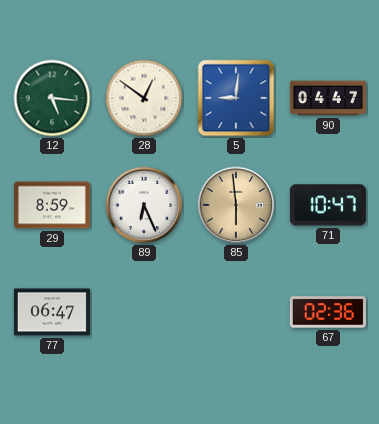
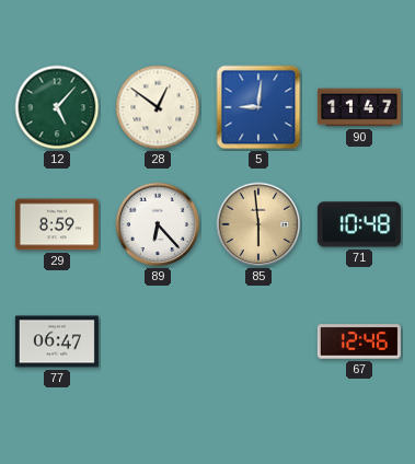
12: 5:16 -> 5:07
90: 04:47 -> 11:47
89: 6:26 -> 6:23
71: 10:47 -> 10:48
67: 02:36 -> 12:46
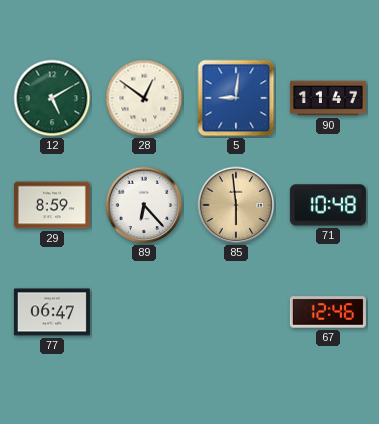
12: 5:07 -> 5:10
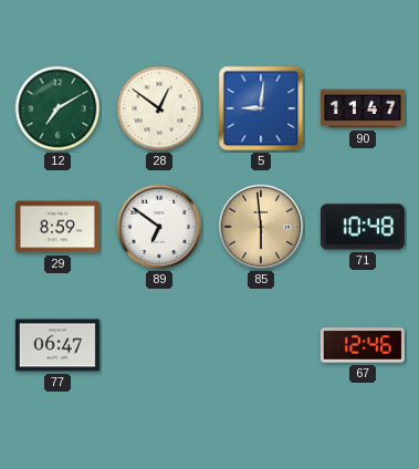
12: 5:10 -> 7:10
89: 6:23 -> 6:51
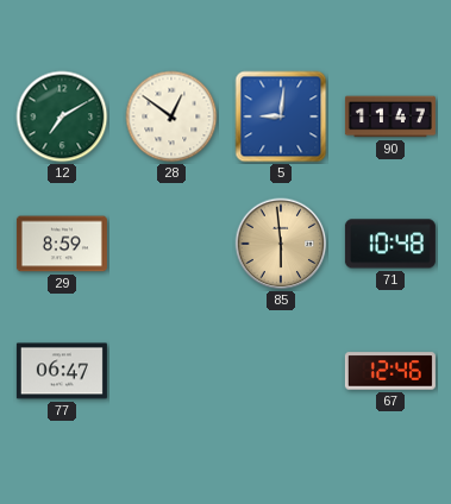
89: 6:51 -> none
